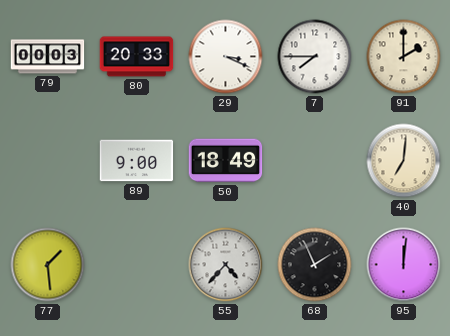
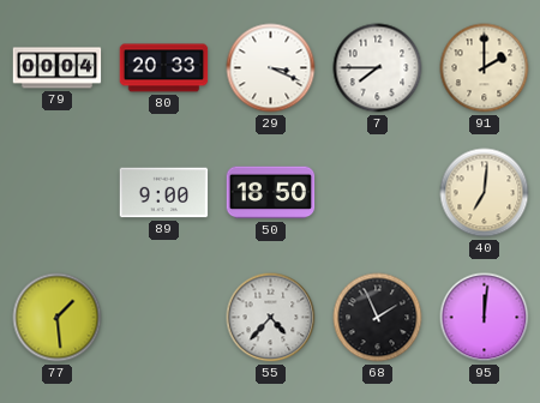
79: 00:03 -> 00:04
50: 18:49 -> 18:50
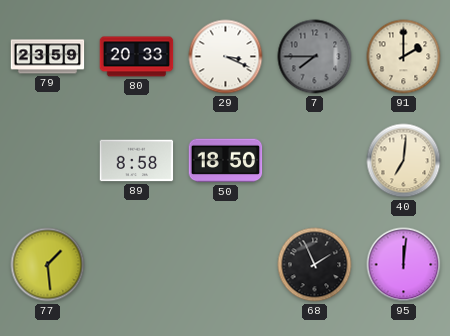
79: 00:04 -> 23:59
7 dial: white -> grey
89: 9:00 -> 8:58
55: 4:37 -> none
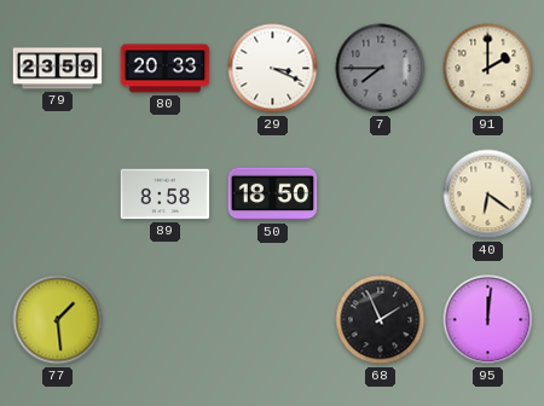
40: 7:01 -> 6:21
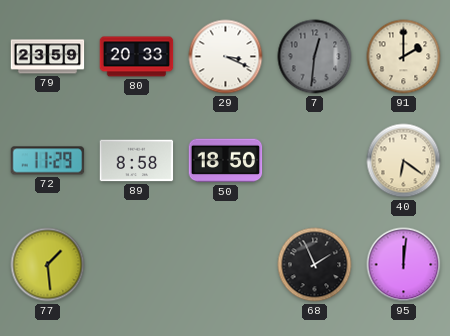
7: 7:45 -> 12:31
72: none -> 11:29
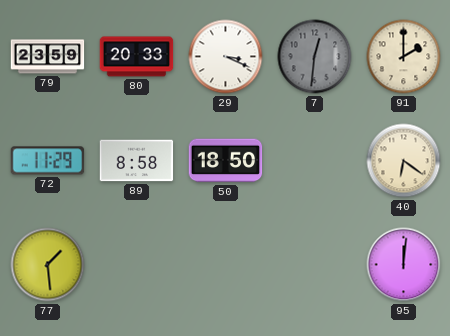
68: 1:56 -> none
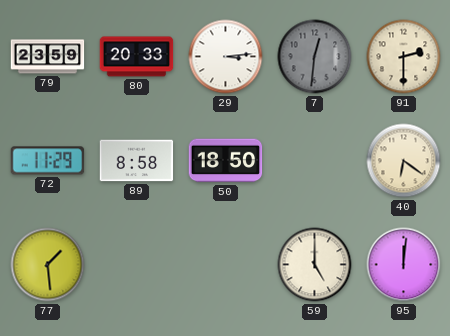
29: 3:19 -> 3:14
91: 2:00 -> 2:30
59: none -> 5:00
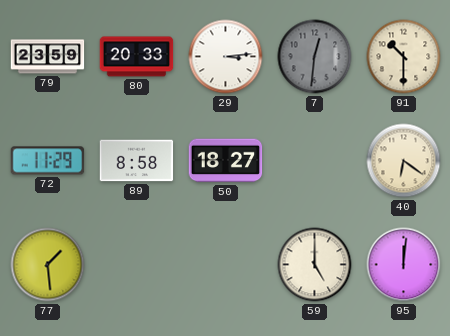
91: 2:30 -> 10:30
50: 18:50 -> 18:27
